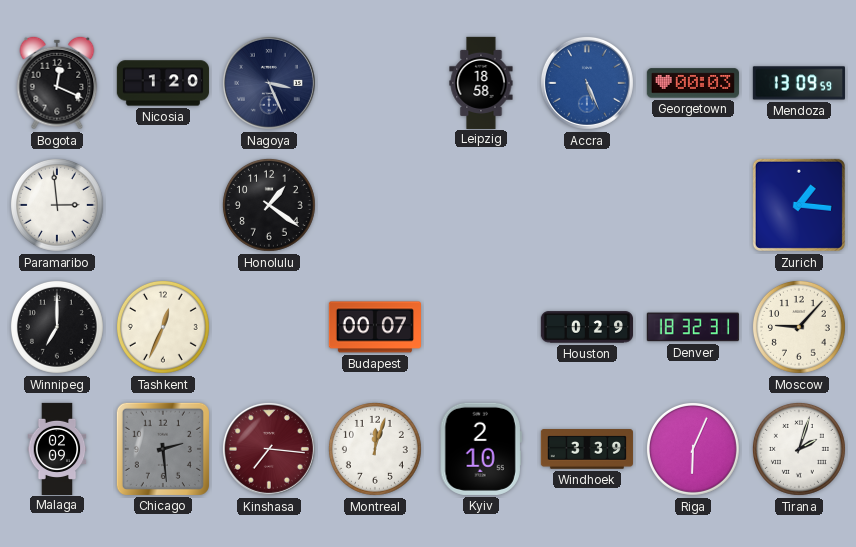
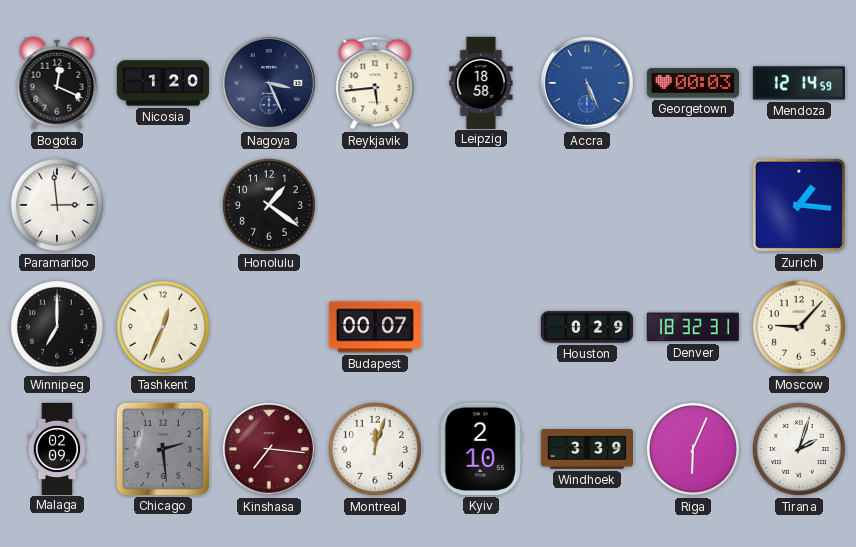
Reykjavik: none -> 5:44
Mendoza: 13:09 -> 12:14
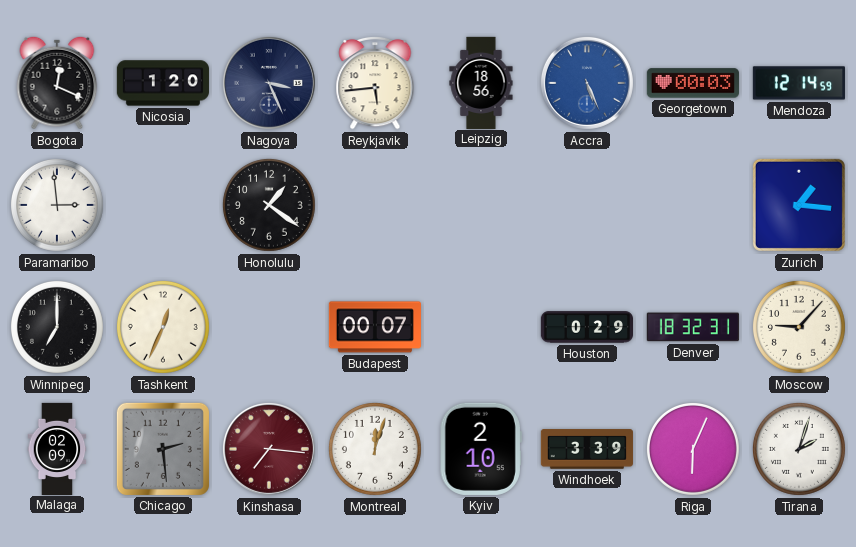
Leipzig: 18:58 -> 18:56
